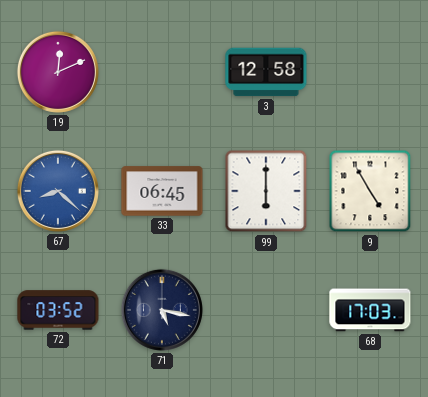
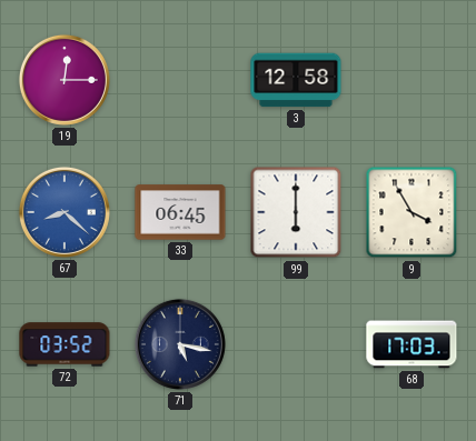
19: 12:11 -> 12:15
9: 4:55 -> 3:55
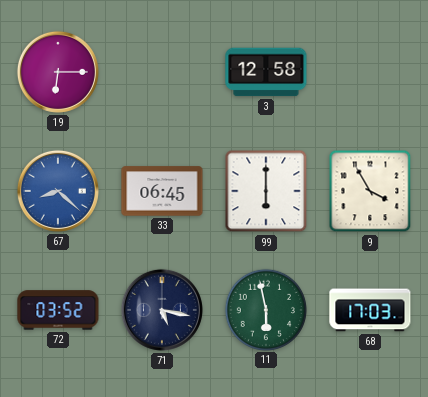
19: 12:15 -> 6:15
11: none -> 5:58
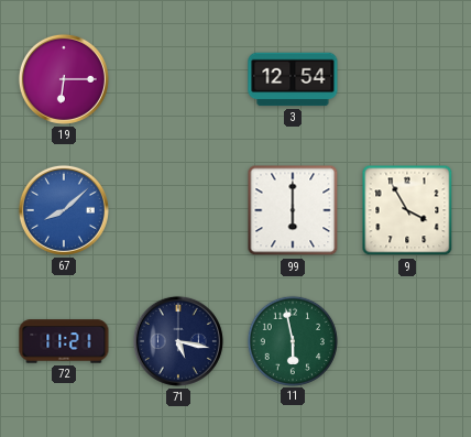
3: 12:58 -> 12:54
67: 8:22 -> 8:08
33: 06:45 -> none
72: 03:52 -> 11:21
68: 17:03 -> none
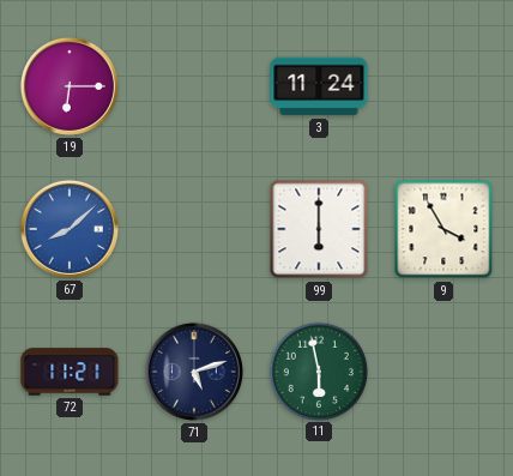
3: 12:54 -> 11:24
71: 5:17 -> 5:12
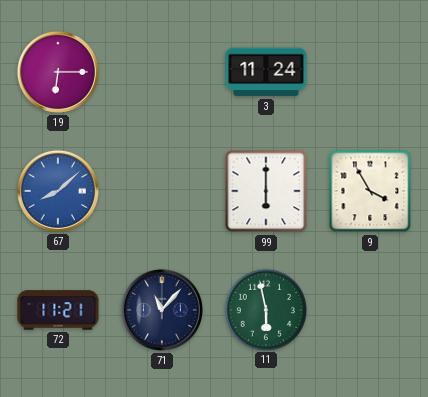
71: 5:12 -> 11:07
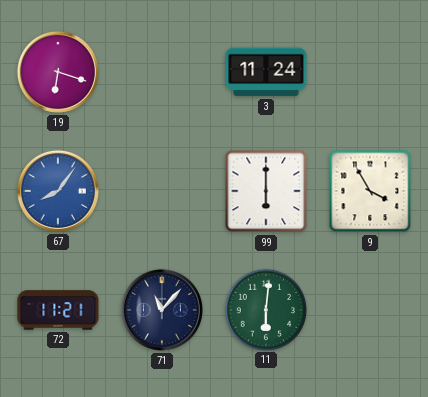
19: 6:15 -> 6:18
67: 8:08 -> 8:06
11: 5:58 -> 6:01
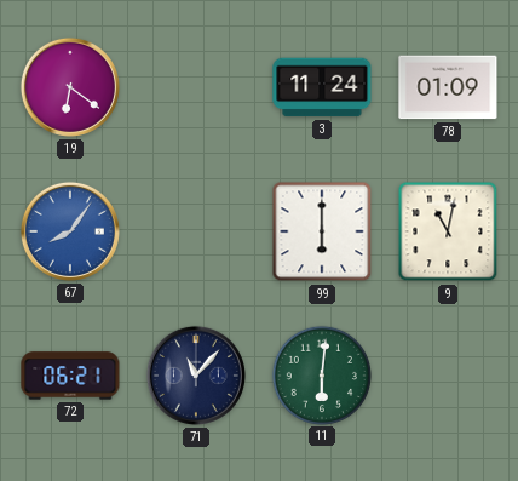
19: 6:18 -> 6:21
78: none -> 01:09
9: 3:55 -> 11:02
72: 11:21 -> 06:21
